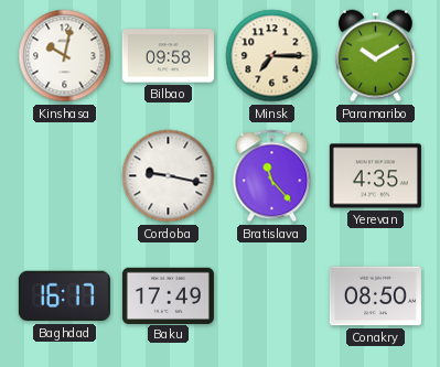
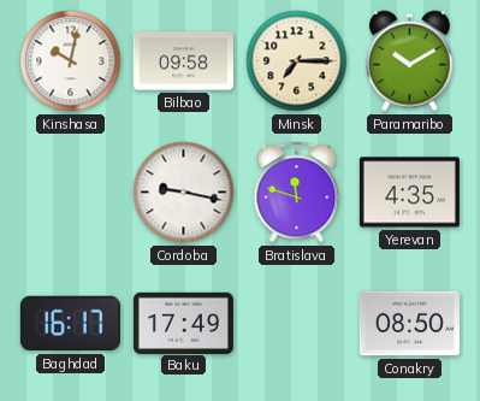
Bratislava: 11:23 -> 11:48
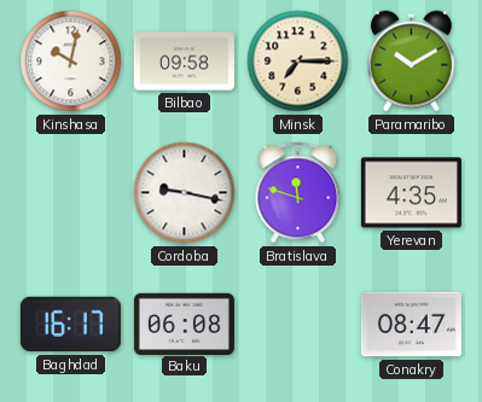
Baku: 17:49 -> 06:08
Conakry: 08:50 -> 08:47
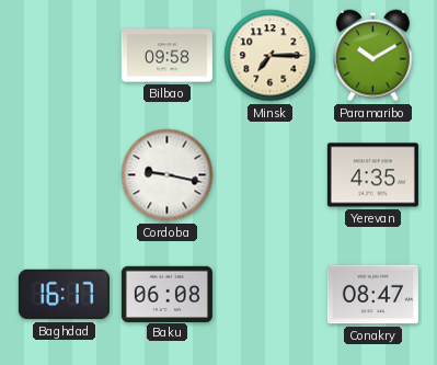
Kinshasa: 10:02 -> none
Bratislava: 11:48 -> none
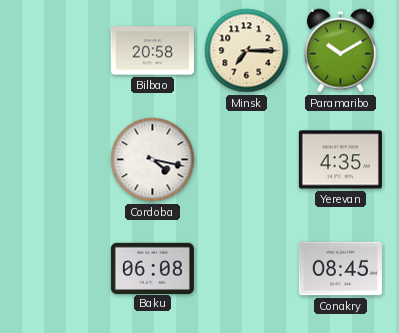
Bilbao: 09:58 -> 20:58
Cordoba: 9:17 -> 4:17
Baghdad: 16:17 -> none
Conakry: 08:47 -> 08:45
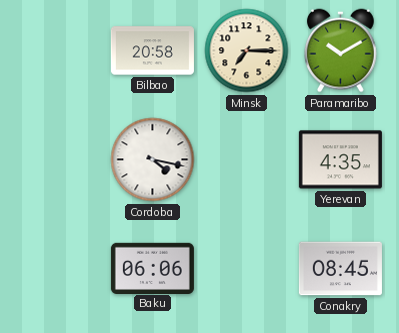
Baku: 06:08 -> 06:06
